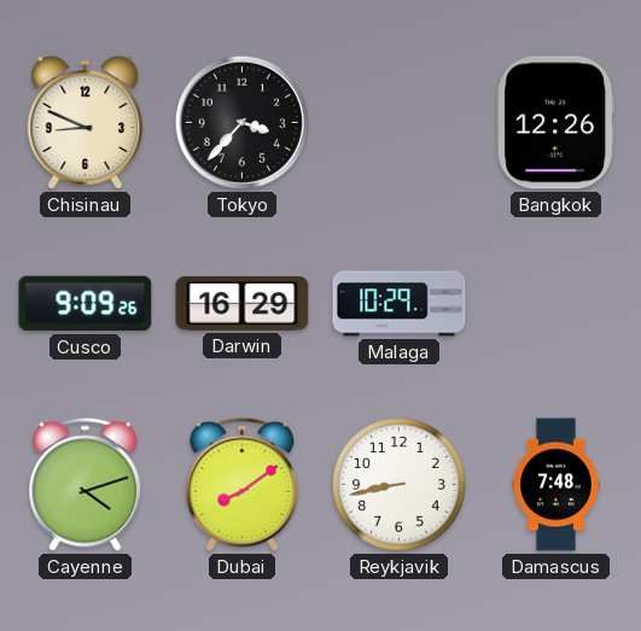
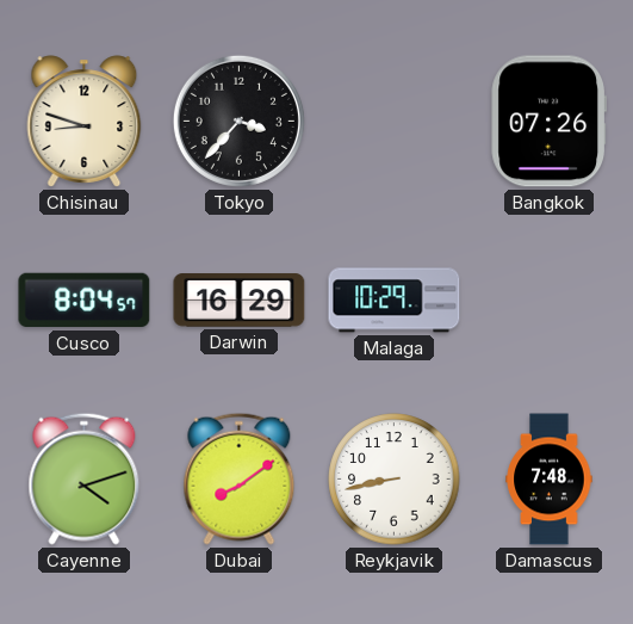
Chisinau: 8:49 -> 8:48
Bangkok: 12:26 -> 07:26
Cusco: 9:09 -> 8:04
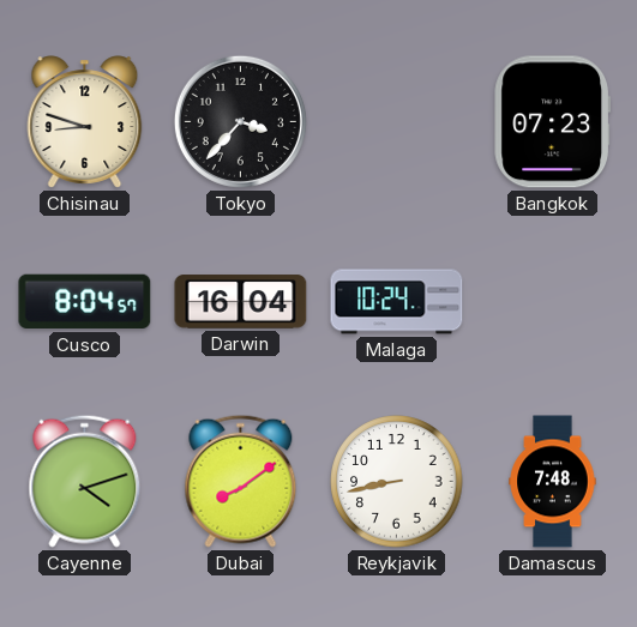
Bangkok: 07:26 -> 07:23
Darwin: 16:29 -> 16:04
Malaga: 10:29 -> 10:24
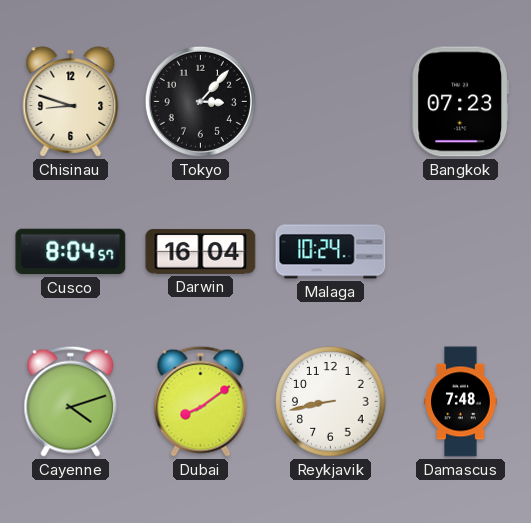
Tokyo: 3:37 -> 3:07
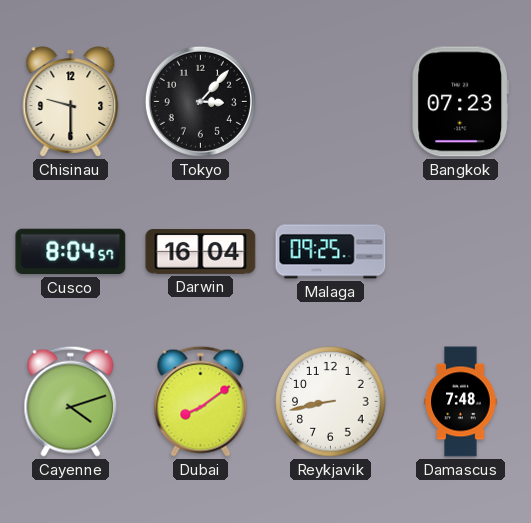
Chisinau: 8:48 -> 9:30
Malaga: 10:24 -> 09:25
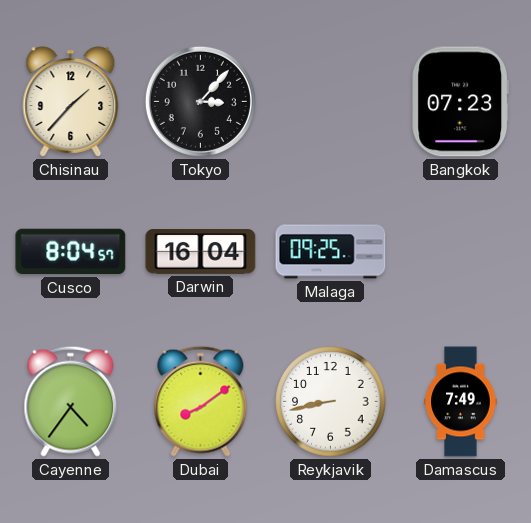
Chisinau: 9:30 -> 1:37
Cayenne: 4:12 -> 4:36
Damascus: 7:48 -> 7:49
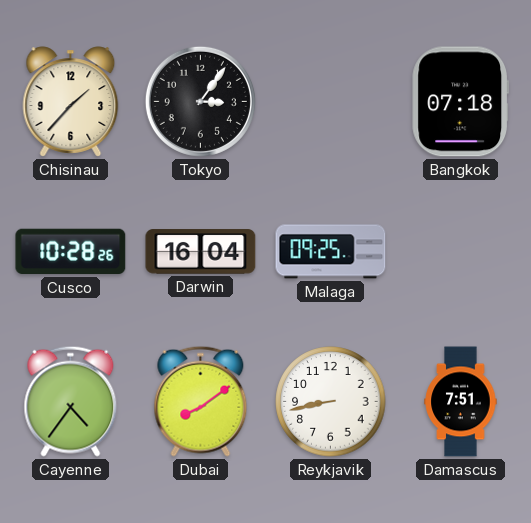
Tokyo: 3:07 -> 3:06
Bangkok: 07:23 -> 07:18
Cusco: 8:04 -> 10:28
Damascus: 7:49 -> 7:51
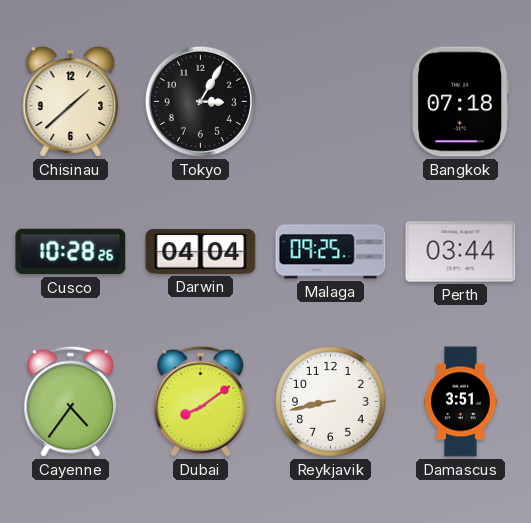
Chisinau: 1:37 -> 1:38
Tokyo: 3:06 -> 3:05
Darwin: 16:04 -> 04:04
Perth: none -> 03:44
Damascus: 7:51 -> 3:51
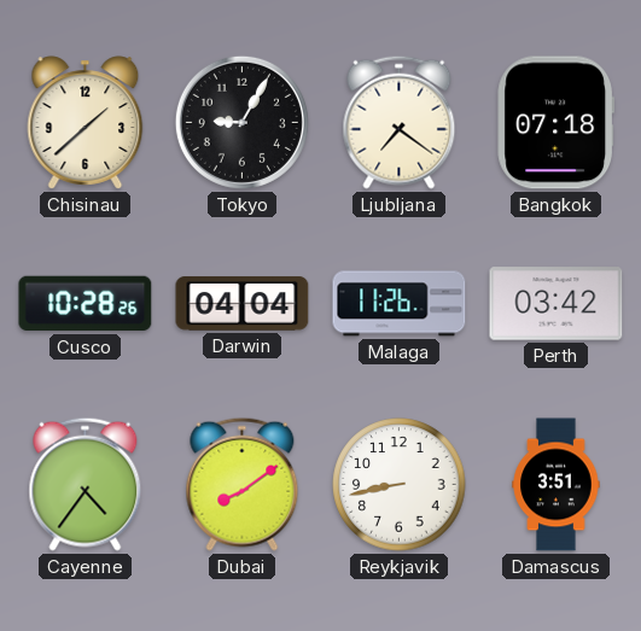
Tokyo: 3:05 -> 9:05
Ljubljana: none -> 7:21
Malaga: 09:25 -> 11:26
Perth: 03:44 -> 03:42
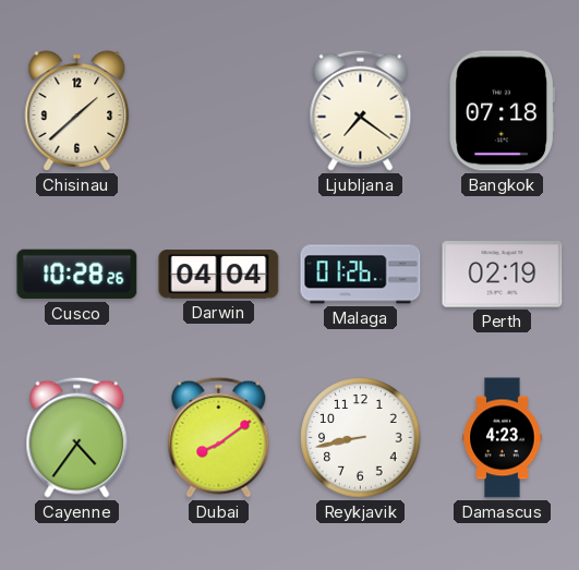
Tokyo: 9:05 -> none
Malaga: 11:26 -> 01:26
Perth: 03:42 -> 02:19
Damascus: 3:51 -> 4:23
